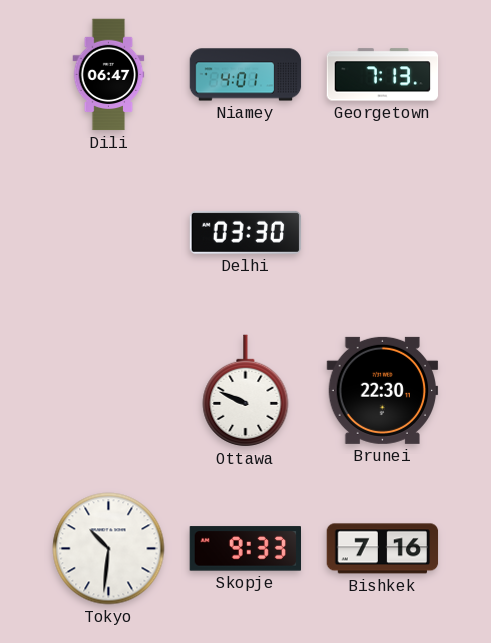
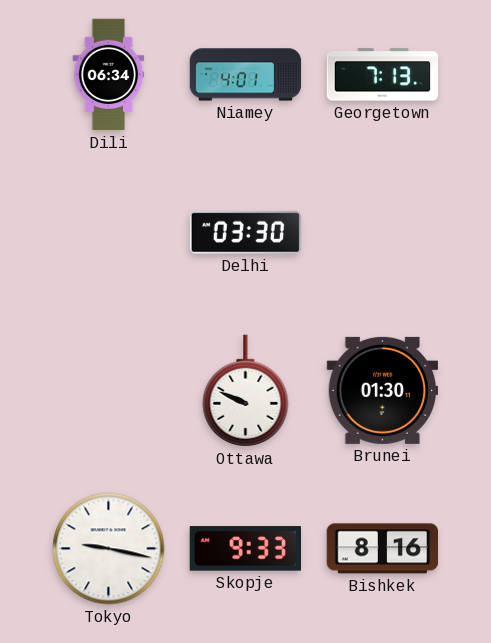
Dili: 06:47 -> 06:34
Brunei: 22:30 -> 01:30
Tokyo: 10:31 -> 9:17
Bishkek: 7:16 -> 8:16
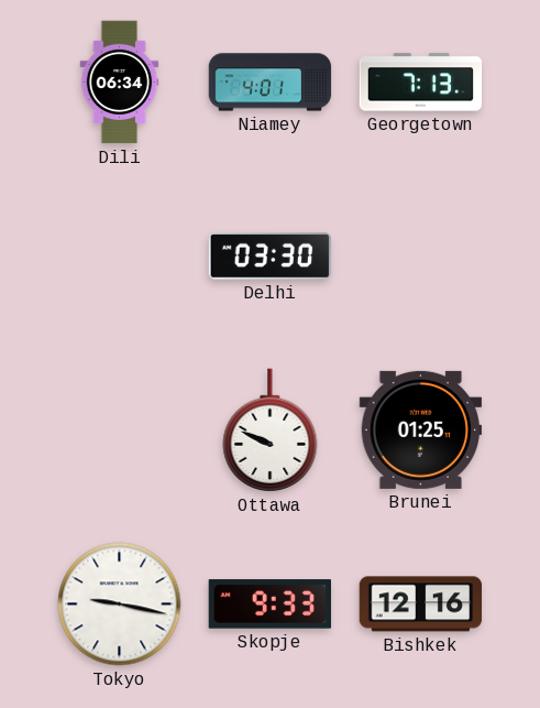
Brunei: 01:30 -> 01:25
Bishkek: 8:16 -> 12:16
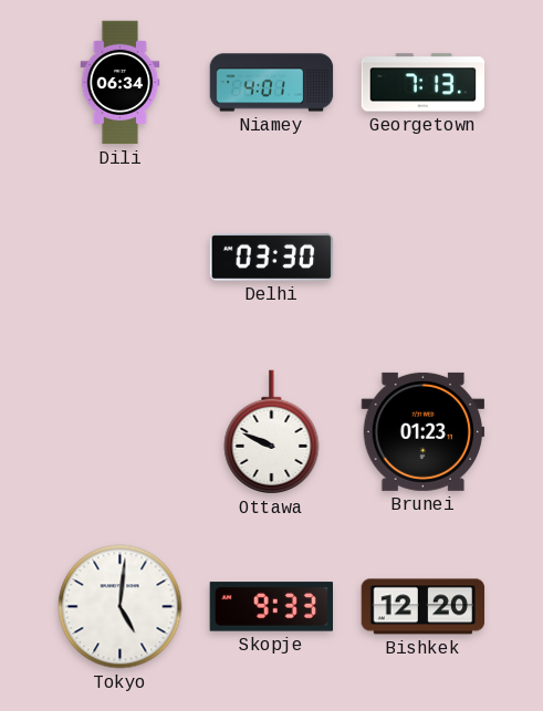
Brunei: 01:25 -> 01:23
Tokyo: 9:17 -> 5:01
Bishkek: 12:16 -> 12:20
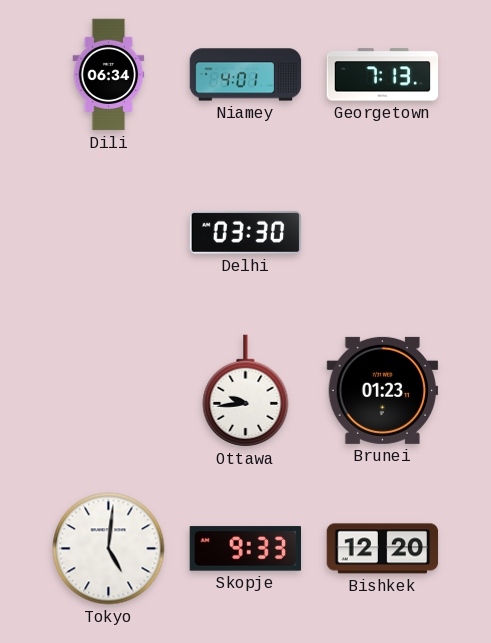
Ottawa: 9:49 -> 9:44
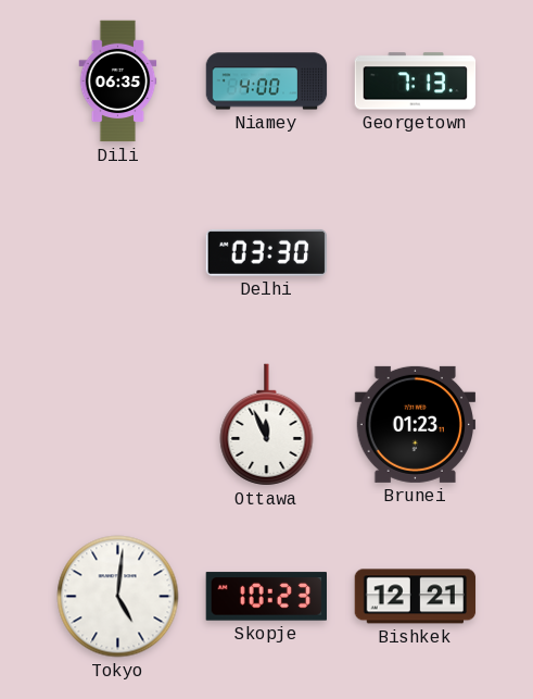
Dili: 06:34 -> 06:35
Niamey: 4:01 -> 4:00
Ottawa: 9:44 -> 11:56
Skopje: 9:33 -> 10:23
Bishkek: 12:20 -> 12:21
